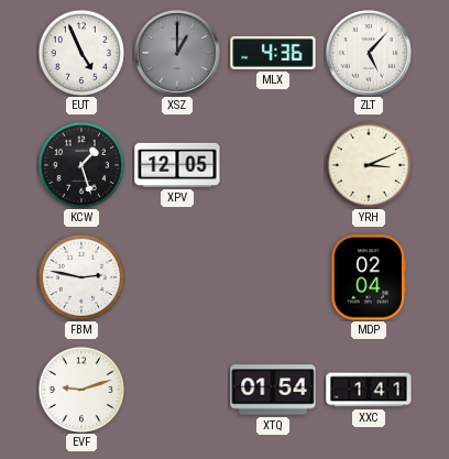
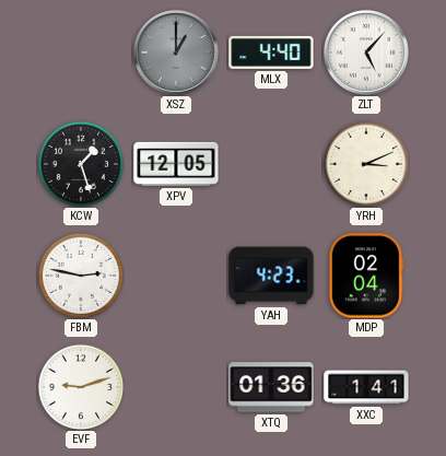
EUT: 4:56 -> none
MLX: 4:36 -> 4:40
YAH: none -> 4:23
XTQ: 01:54 -> 01:36
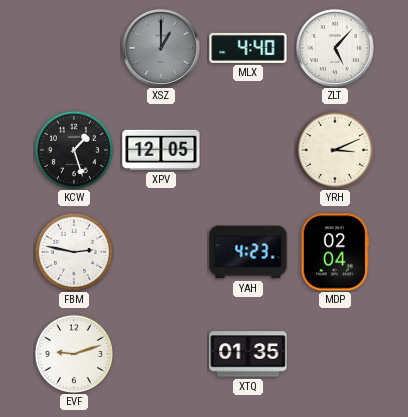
XTQ: 01:36 -> 01:35
XXC: 1:41 -> none
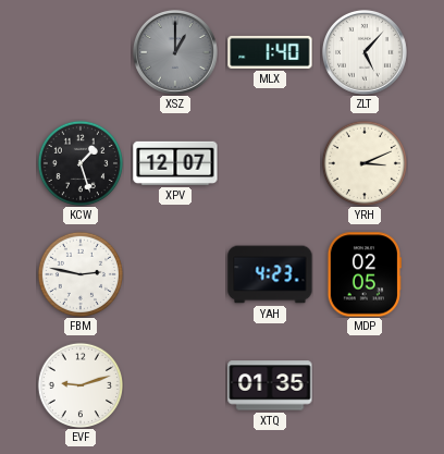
MLX: 4:40 -> 1:40
XPV: 12:05 -> 12:07
MDP: 02:04 -> 02:05
